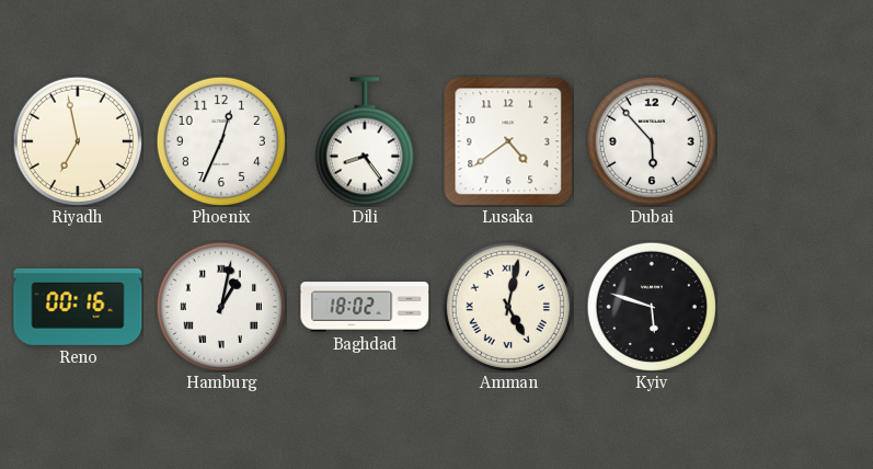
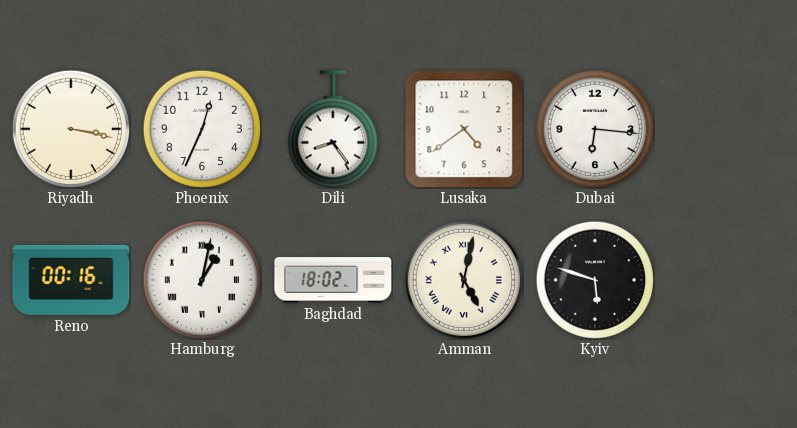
Riyadh: 6:58 -> 3:17
Dubai: 5:53 -> 6:16
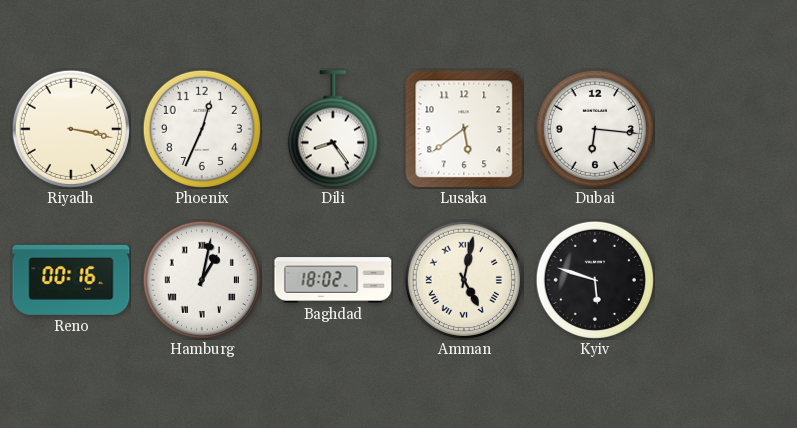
Lusaka: 4:39 -> 5:39
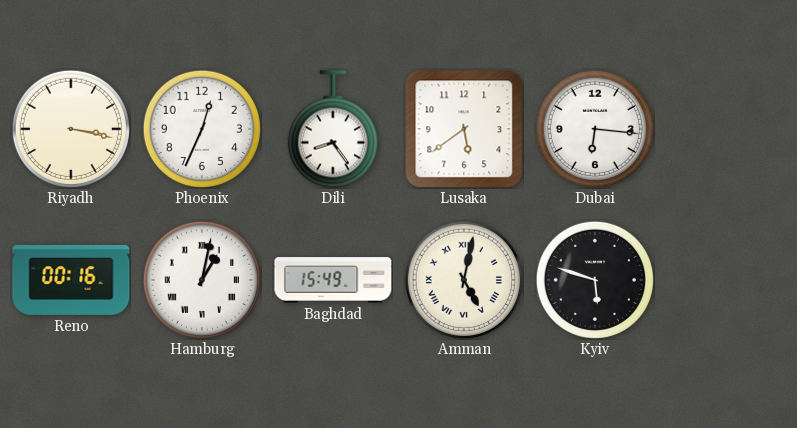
Baghdad: 18:02 -> 15:49
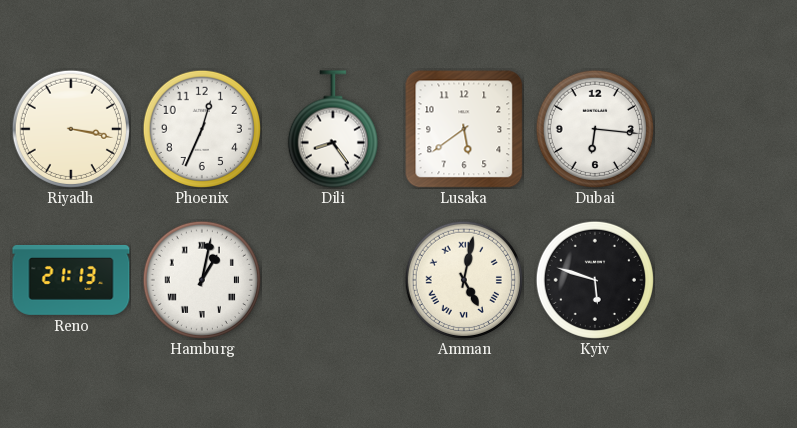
Reno: 00:16 -> 21:13
Baghdad: 15:49 -> none
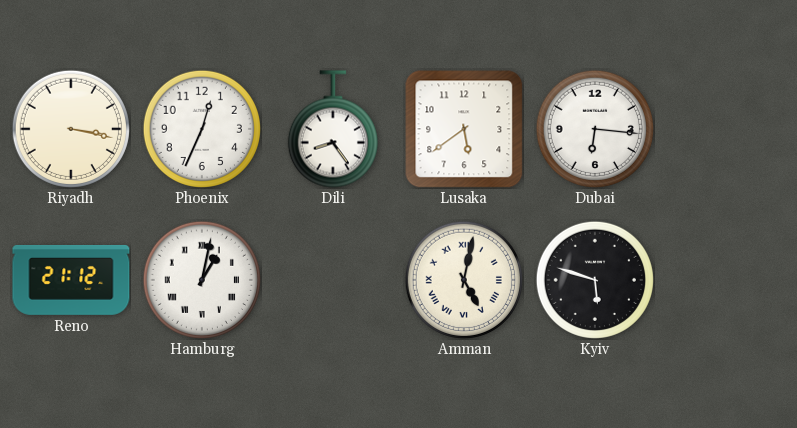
Reno: 21:13 -> 21:12
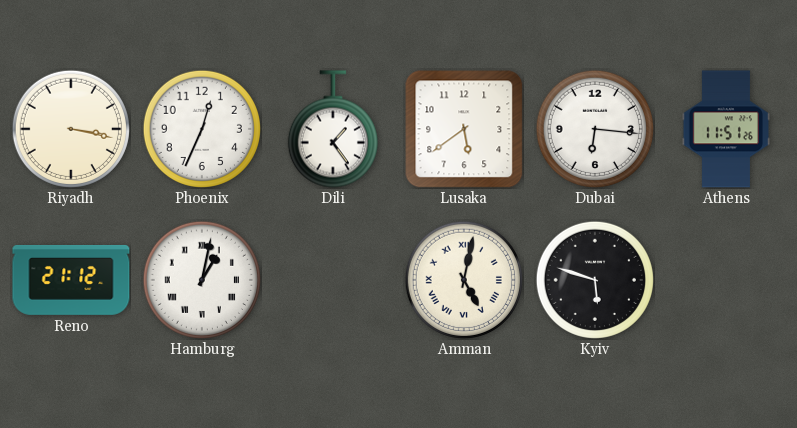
Dili: 8:24 -> 1:24
Athens: none -> 11:51
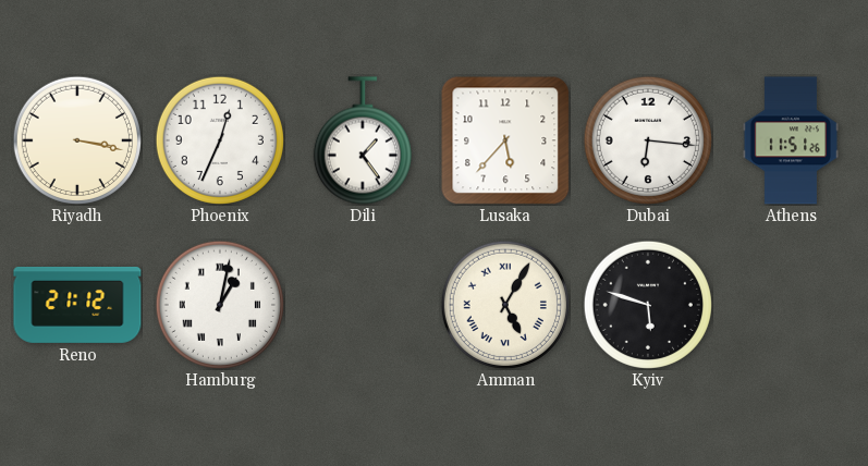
Lusaka: 5:39 -> 5:37
Amman: 5:02 -> 5:05
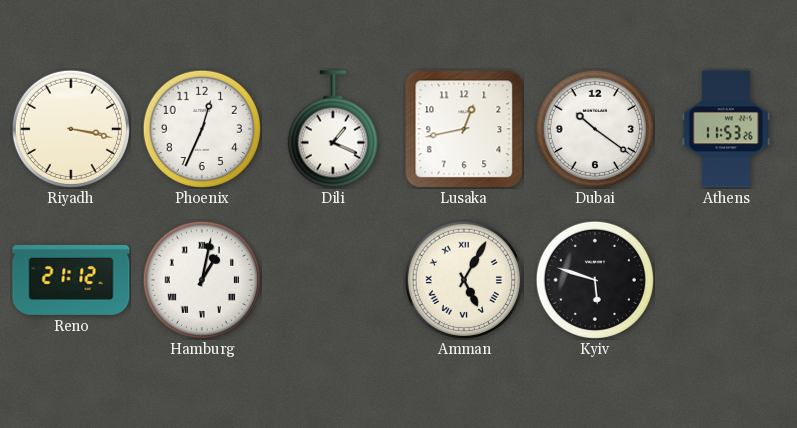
Dili: 1:24 -> 1:19
Lusaka: 5:37 -> 12:43
Dubai: 6:16 -> 10:21
Athens: 11:51 -> 11:53
